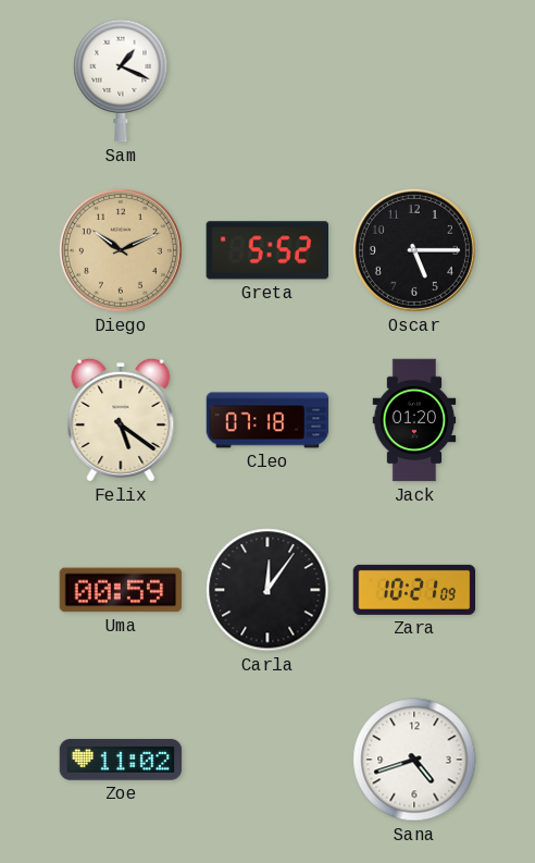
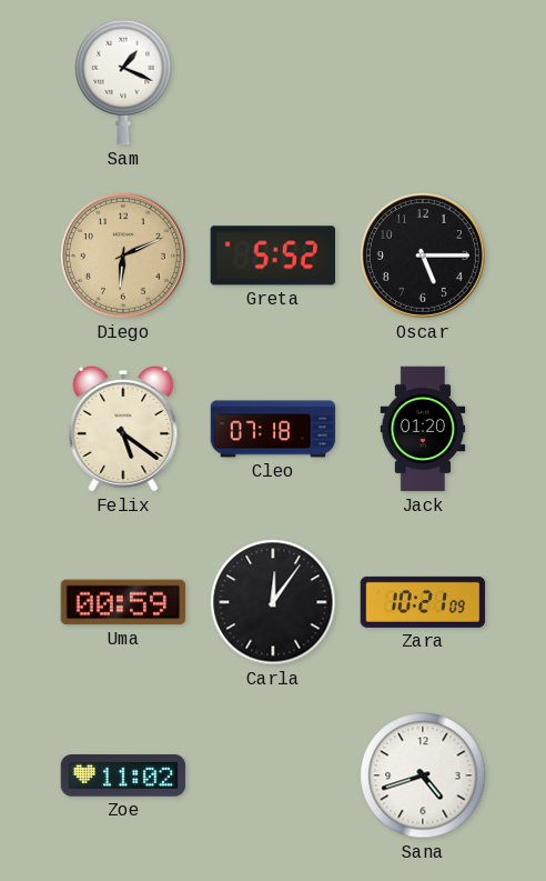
Diego: 10:11 -> 6:11
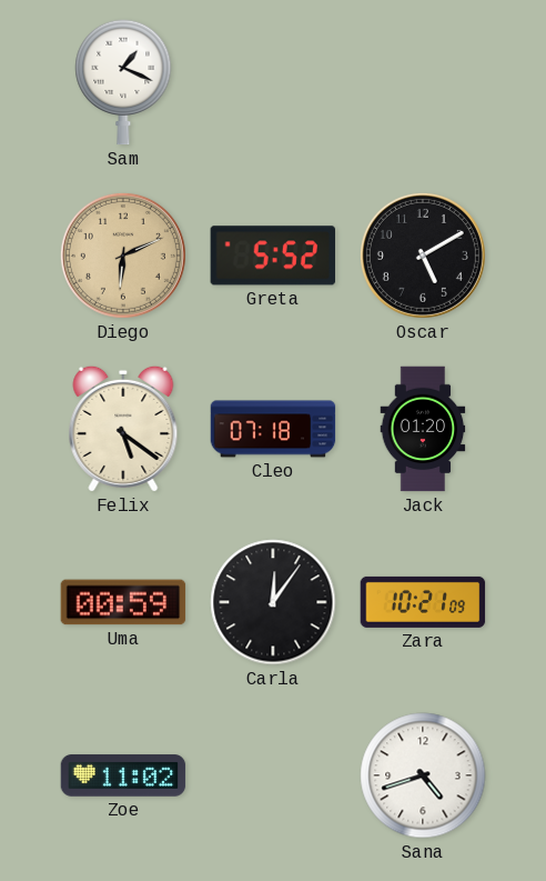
Oscar: 5:15 -> 5:10
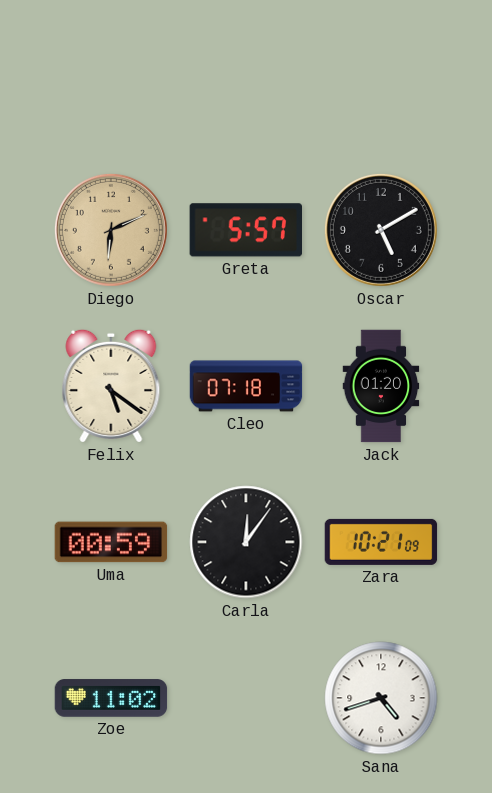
Sam: 1:19 -> none
Greta: 5:52 -> 5:57
